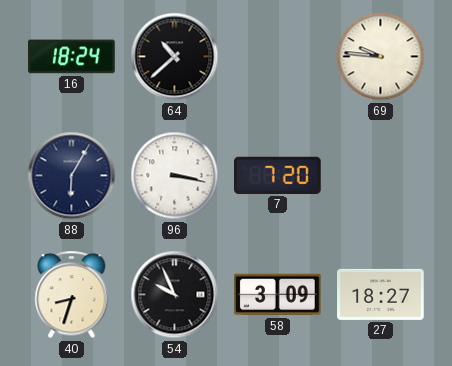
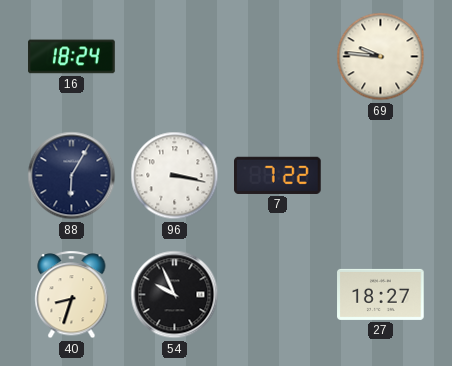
64: 10:38 -> none
7: 7:20 -> 7:22
58: 3:09 -> none
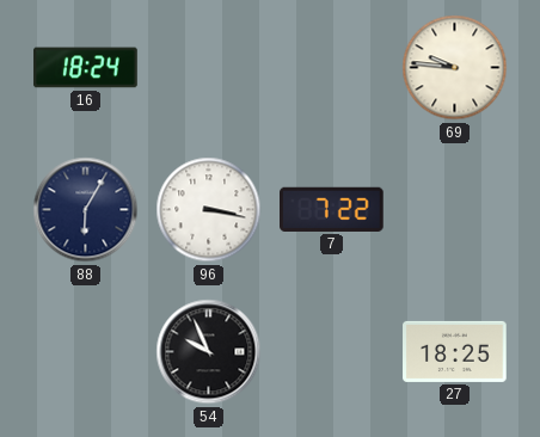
40: 8:33 -> none
27: 18:27 -> 18:25
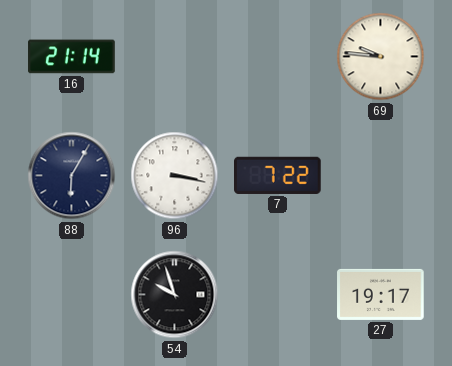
16: 18:24 -> 21:14
54: 9:56 -> 9:57
27: 18:25 -> 19:17
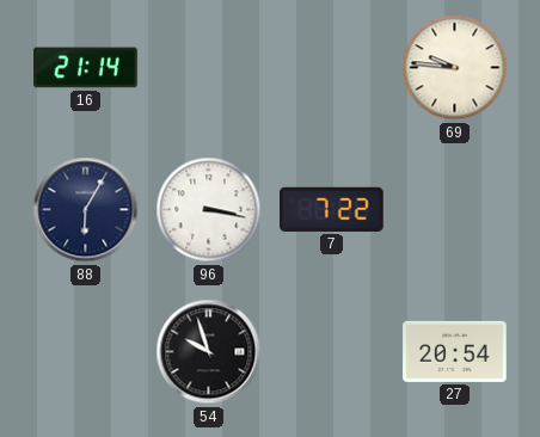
27: 19:17 -> 20:54
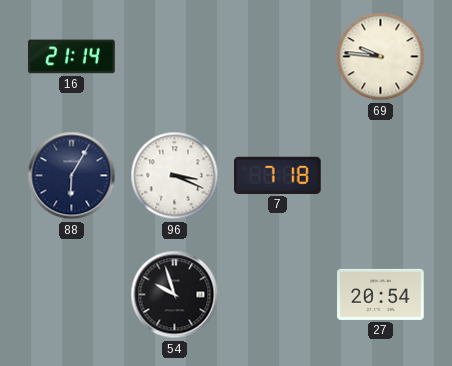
96: 3:17 -> 3:19
7: 7:22 -> 7:18
